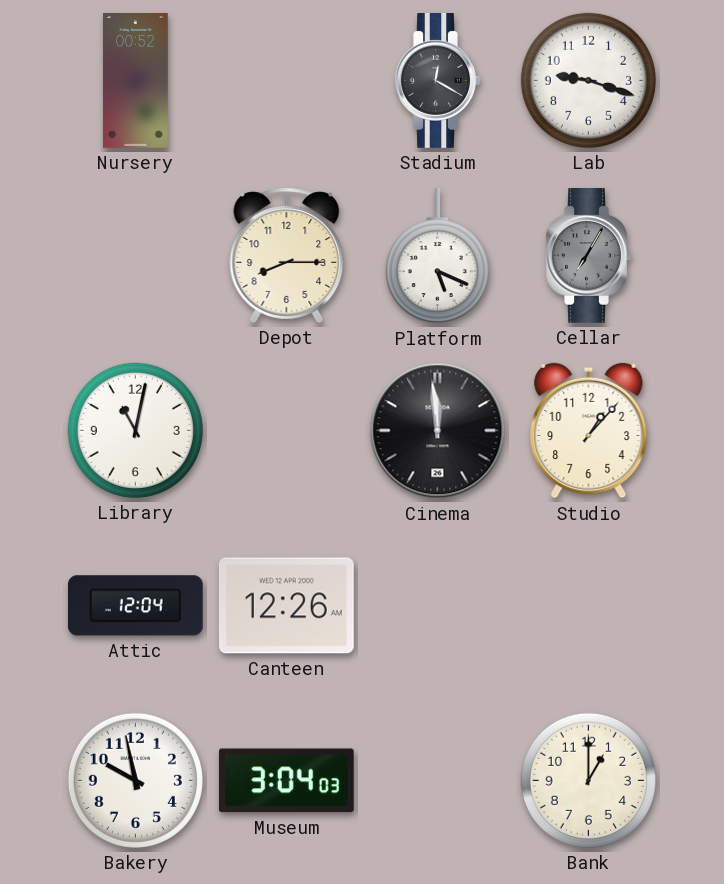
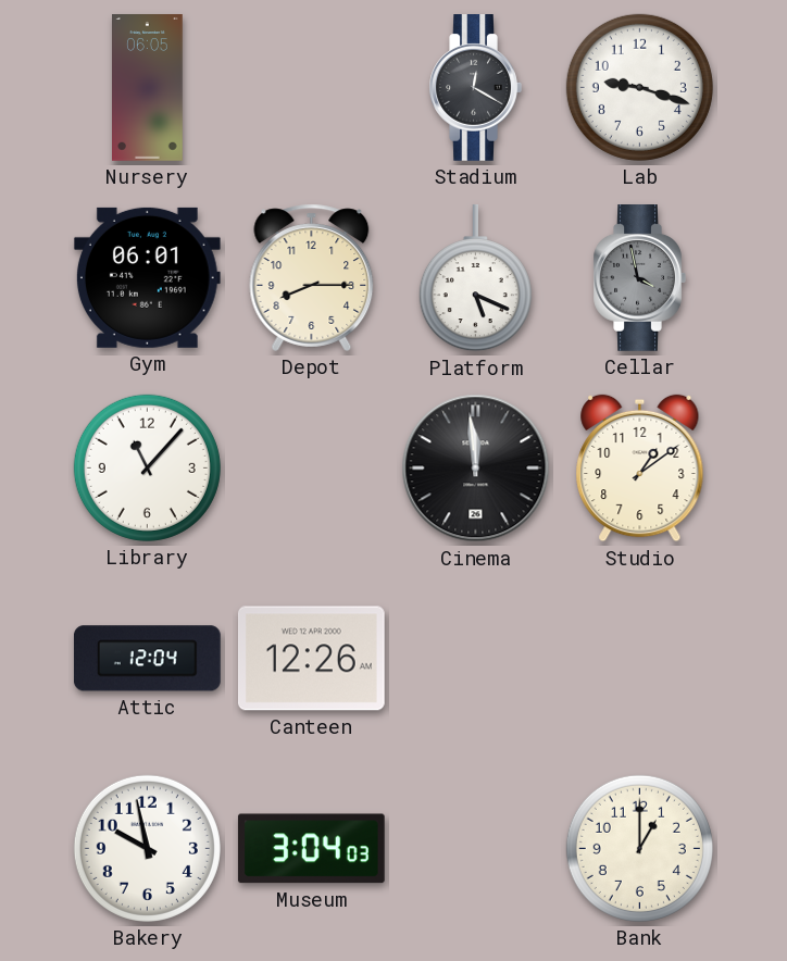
Nursery: 00:52 -> 06:05
Gym: none -> 06:01
Cellar: 7:05 -> 3:58
Library: 11:02 -> 11:07
Studio: 1:07 -> 1:09
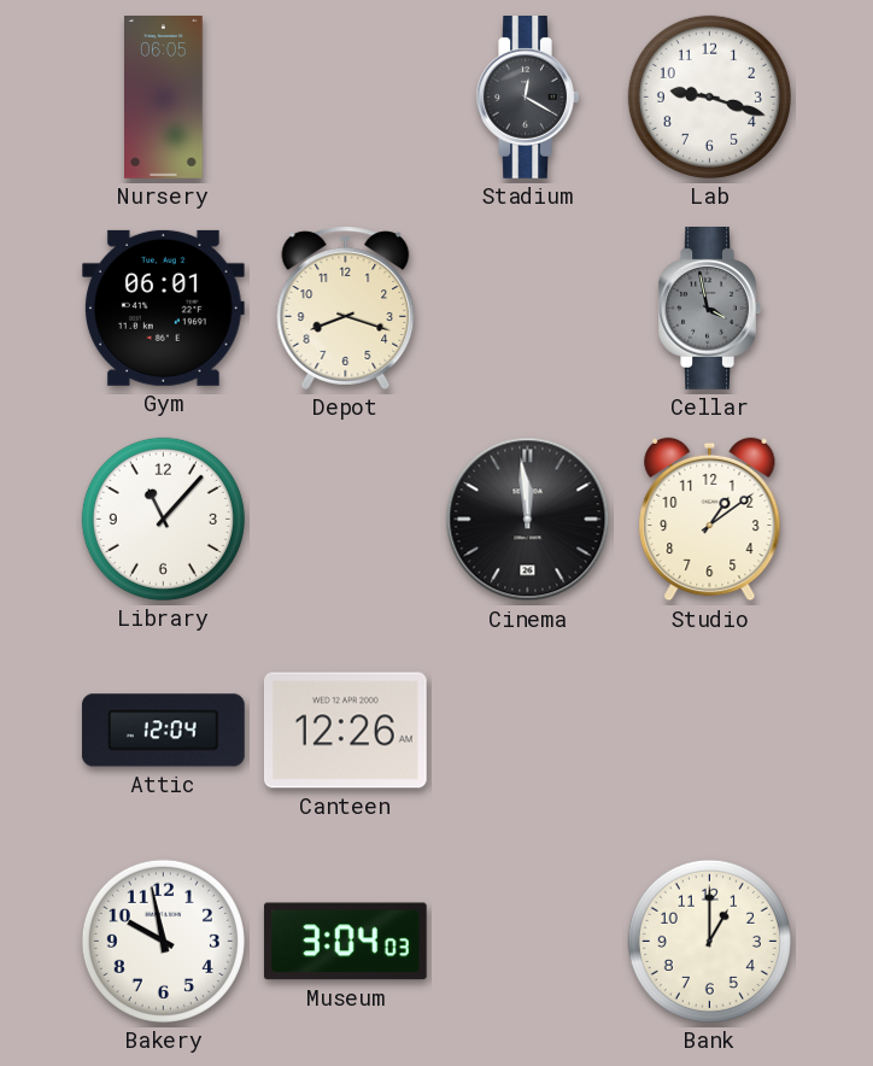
Depot: 8:15 -> 8:18
Platform: 5:19 -> none
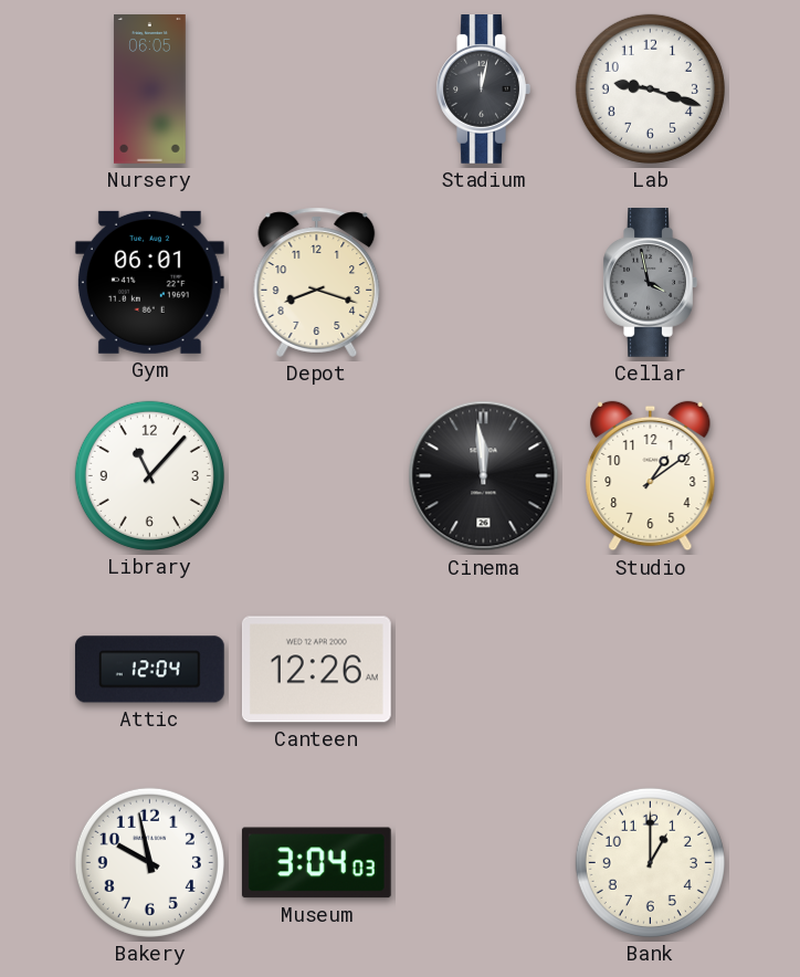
Stadium: 12:20 -> 12:02
